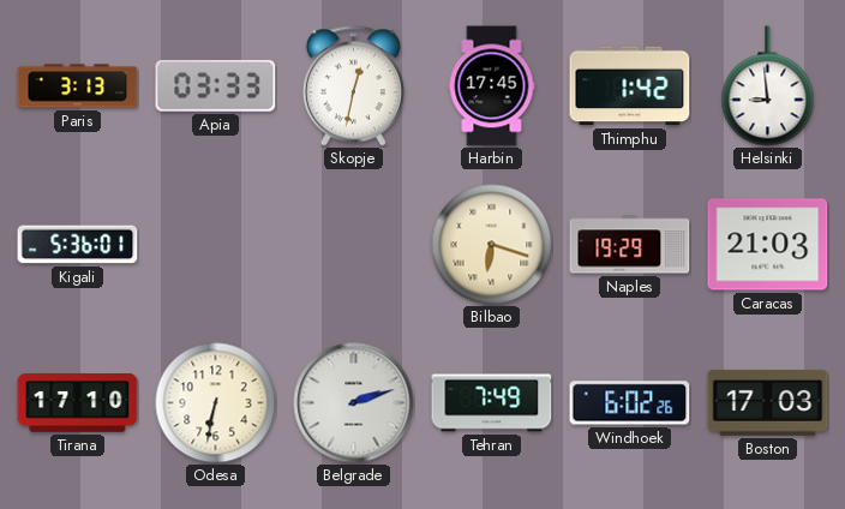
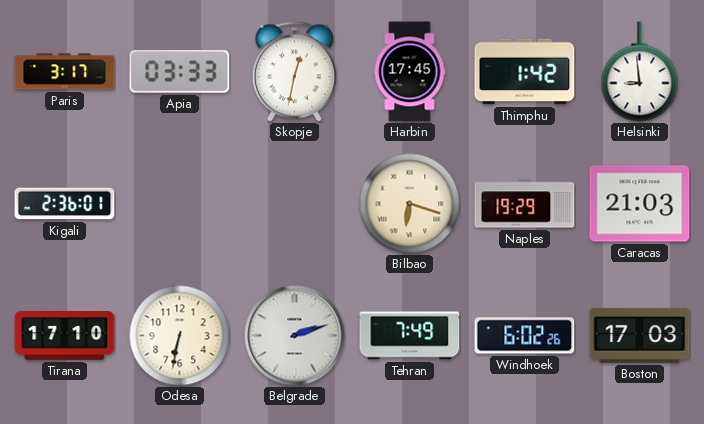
Paris: 3:13 -> 3:17
Kigali: 5:36 -> 2:36
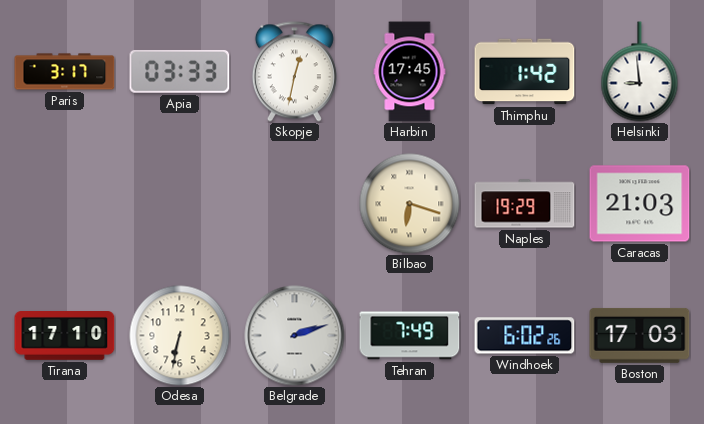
Kigali: 2:36 -> none
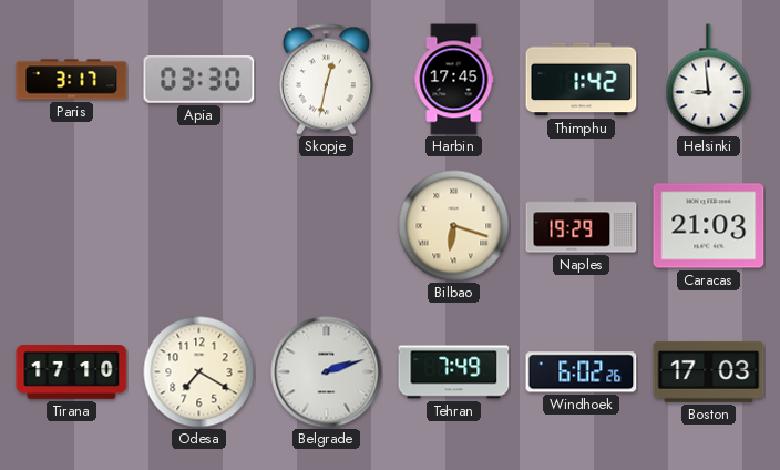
Apia: 03:33 -> 03:30
Odesa: 6:32 -> 7:20
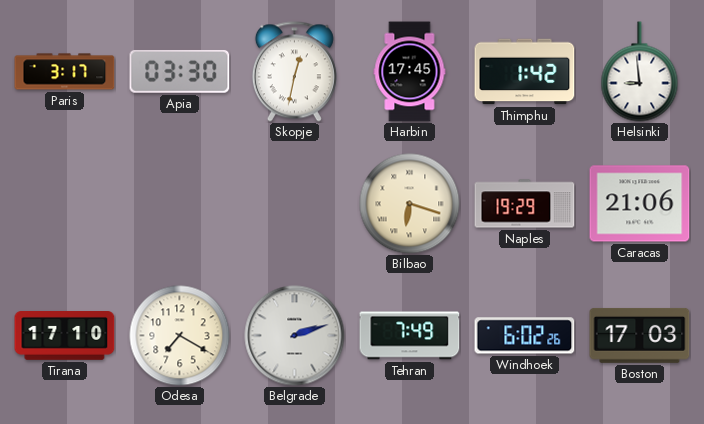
Caracas: 21:03 -> 21:06
